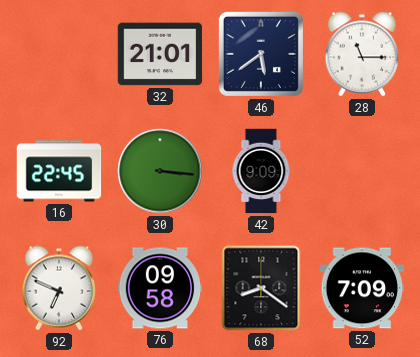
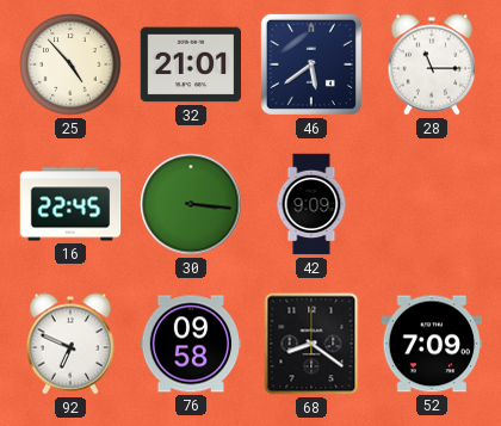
25: none -> 4:53
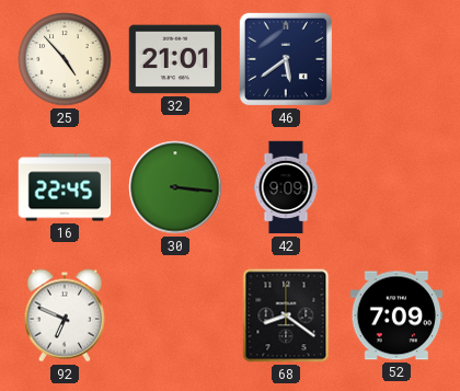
28: 11:15 -> none
76: 09:58 -> none
